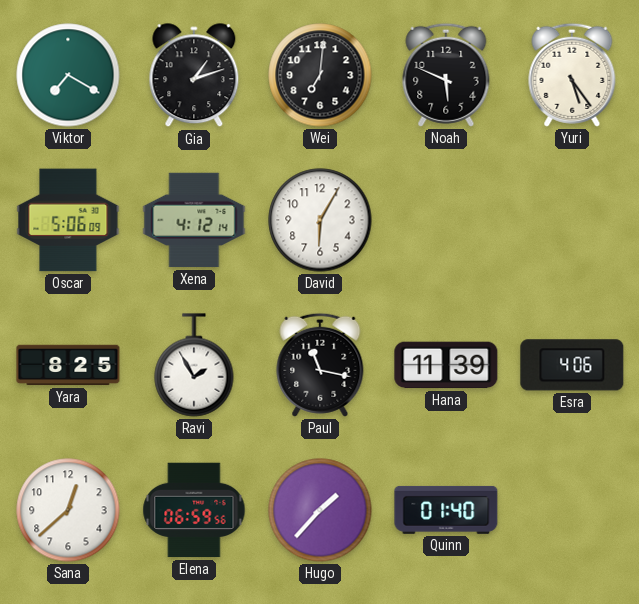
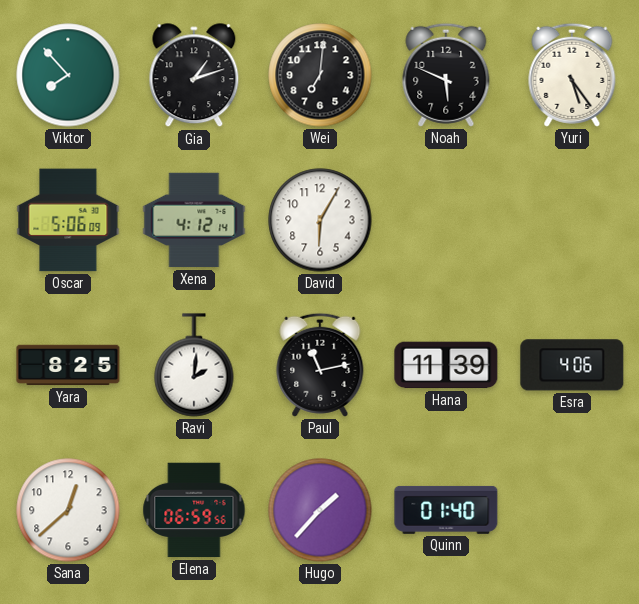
Viktor: 7:20 -> 7:53
Ravi: 1:55 -> 2:01
Paul: 11:17 -> 11:13
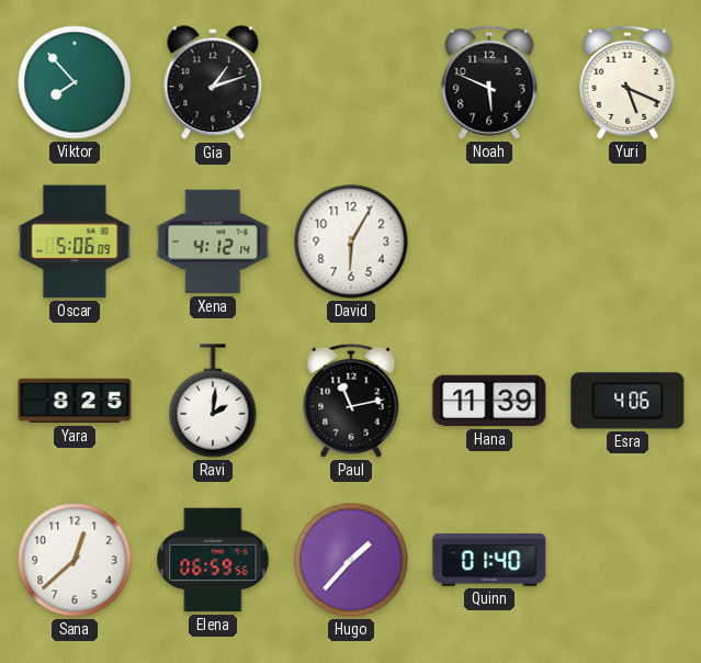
Wei: 7:01 -> none
Yuri: 5:24 -> 5:19
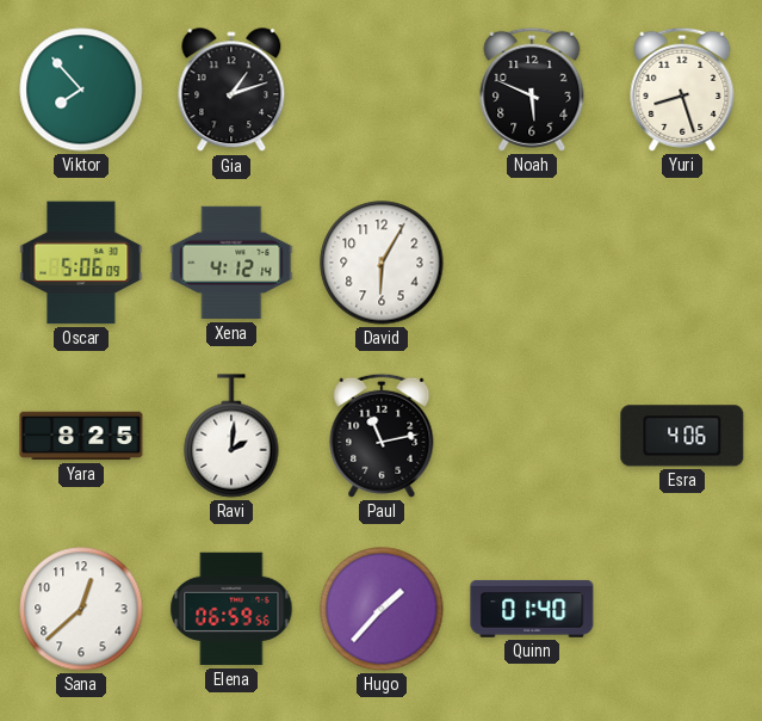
Yuri: 5:19 -> 8:27
Hana: 11:39 -> none
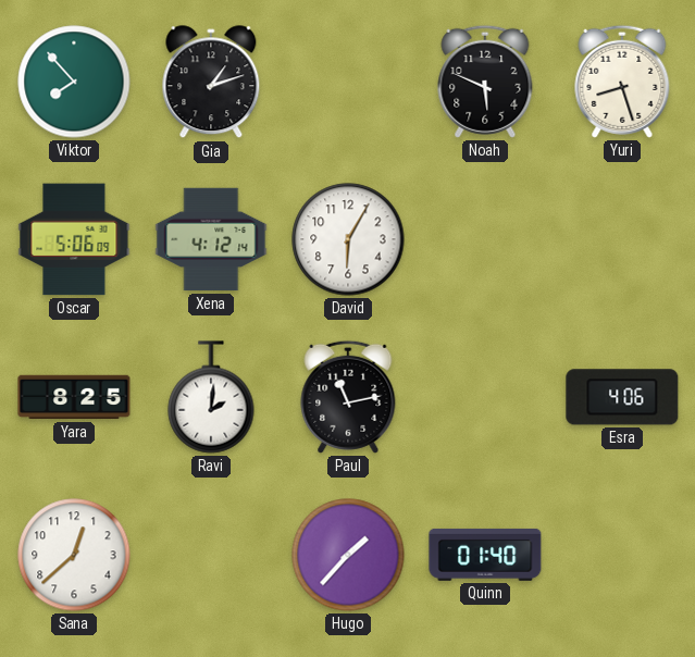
Elena: 06:59 -> none
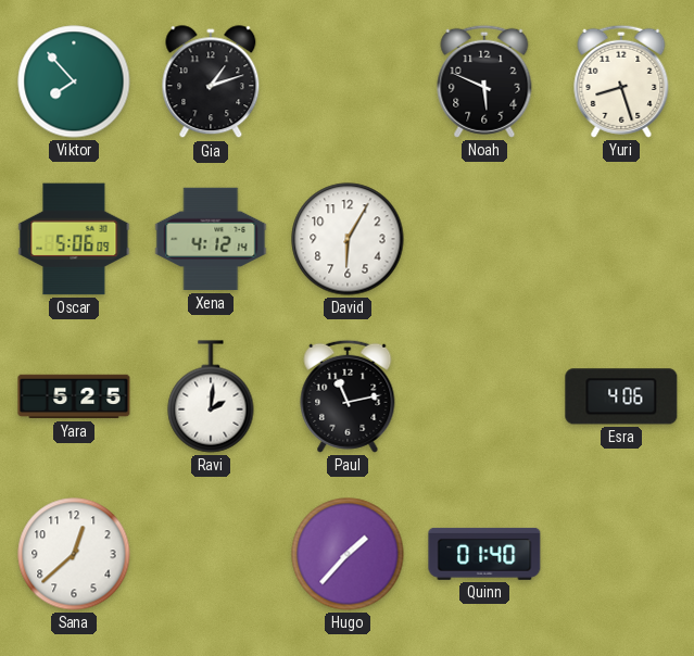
Yara: 8:25 -> 5:25
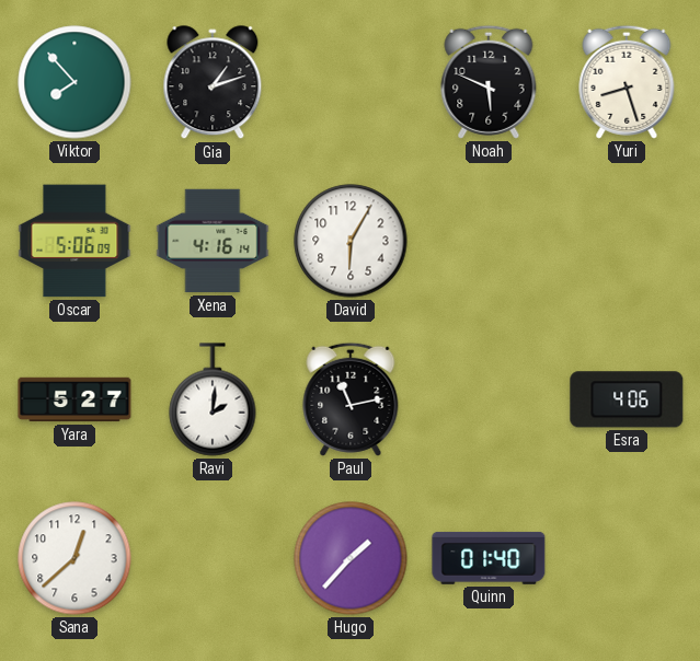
Xena: 4:12 -> 4:16
Yara: 5:25 -> 5:27
